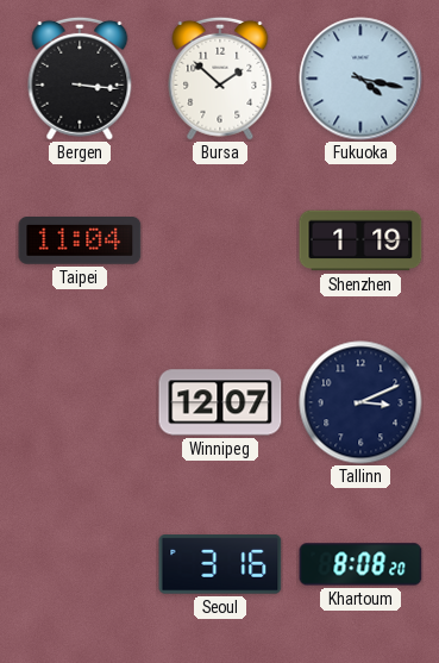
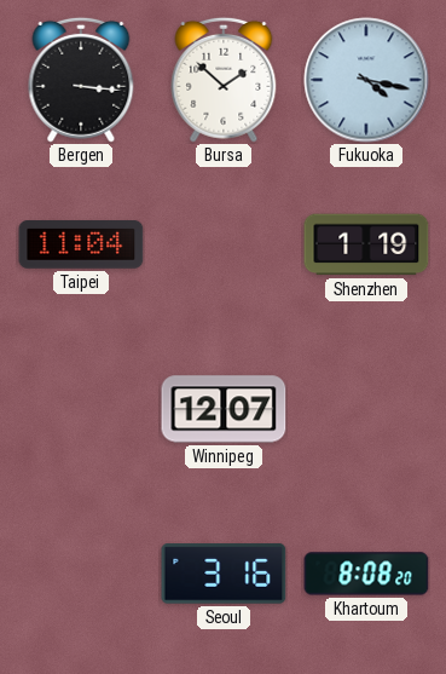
Tallinn: 3:11 -> none
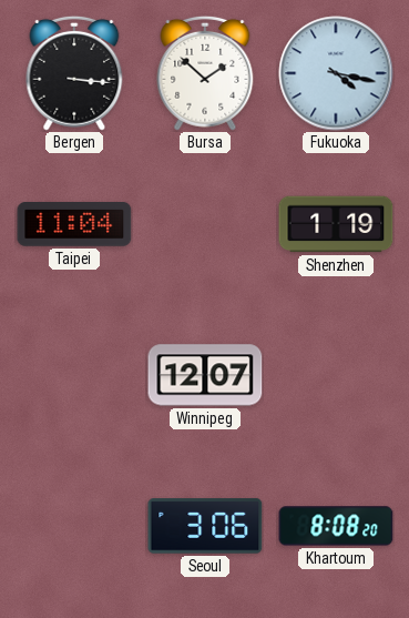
Seoul: 3:16 -> 3:06
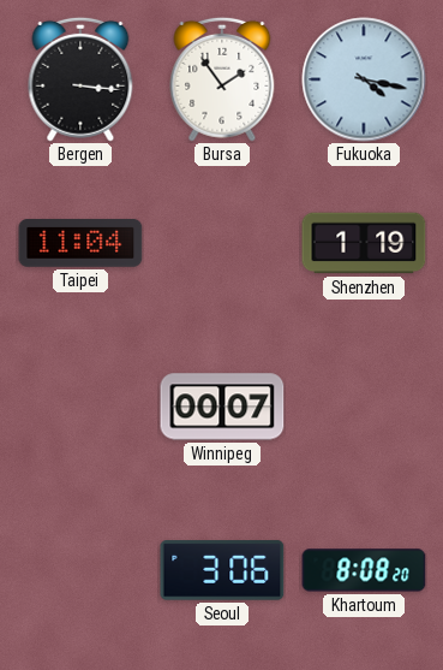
Bursa: 1:52 -> 1:54
Winnipeg: 12:07 -> 00:07
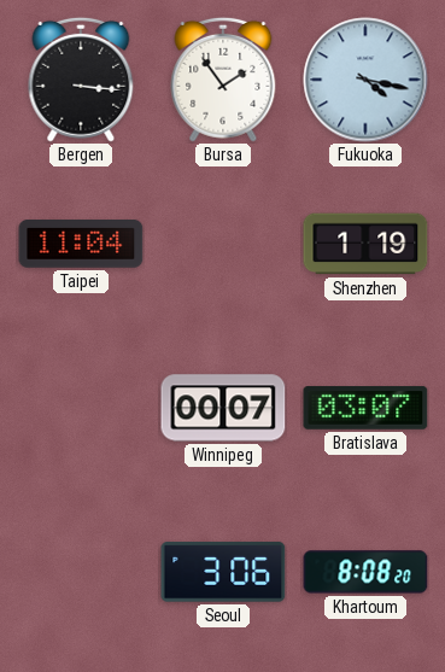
Bratislava: none -> 03:07
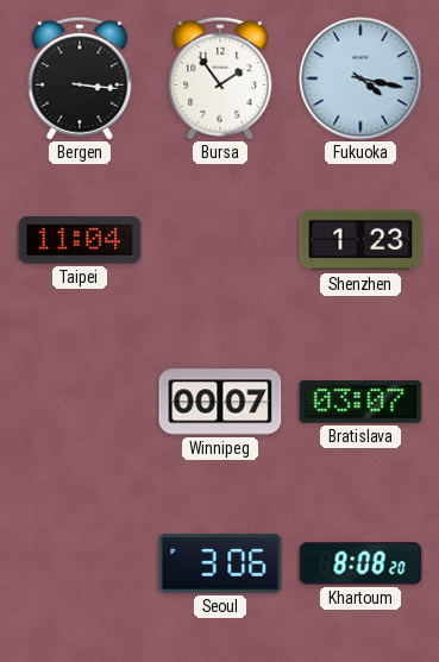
Shenzhen: 1:19 -> 1:23
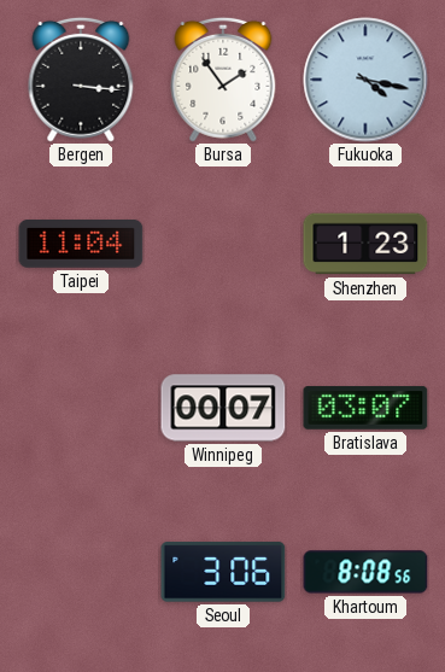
Khartoum: 8:08:20 -> 8:08:56
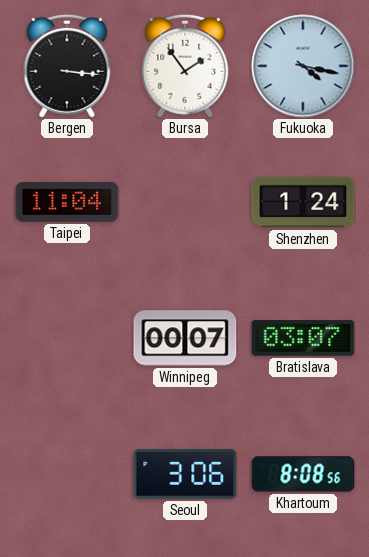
Shenzhen: 1:23 -> 1:24
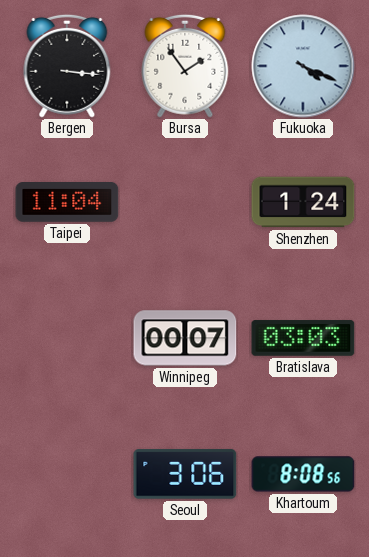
Fukuoka: 4:17 -> 4:19
Bratislava: 03:07 -> 03:03
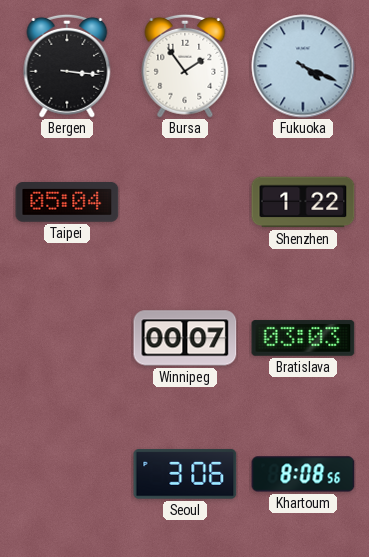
Taipei: 11:04 -> 05:04
Shenzhen: 1:24 -> 1:22
